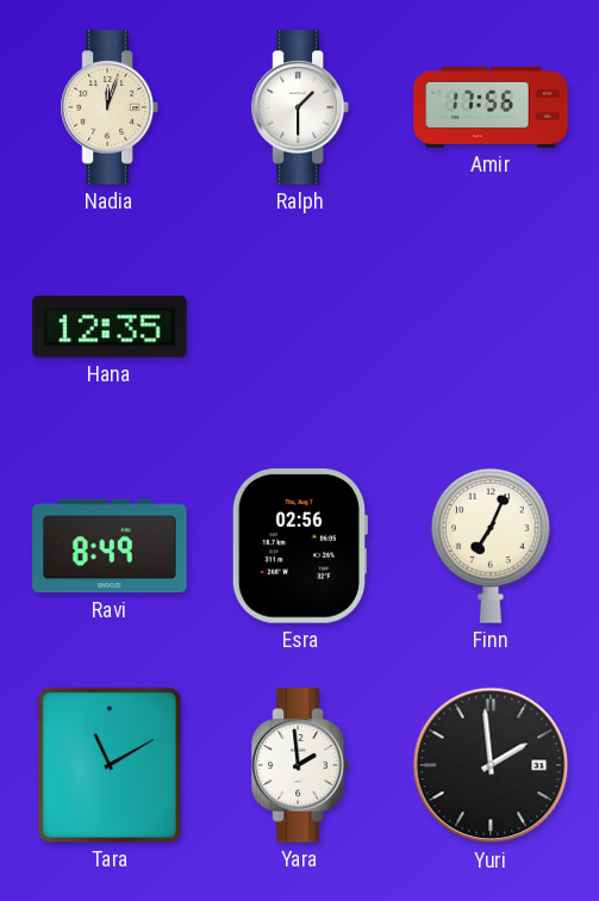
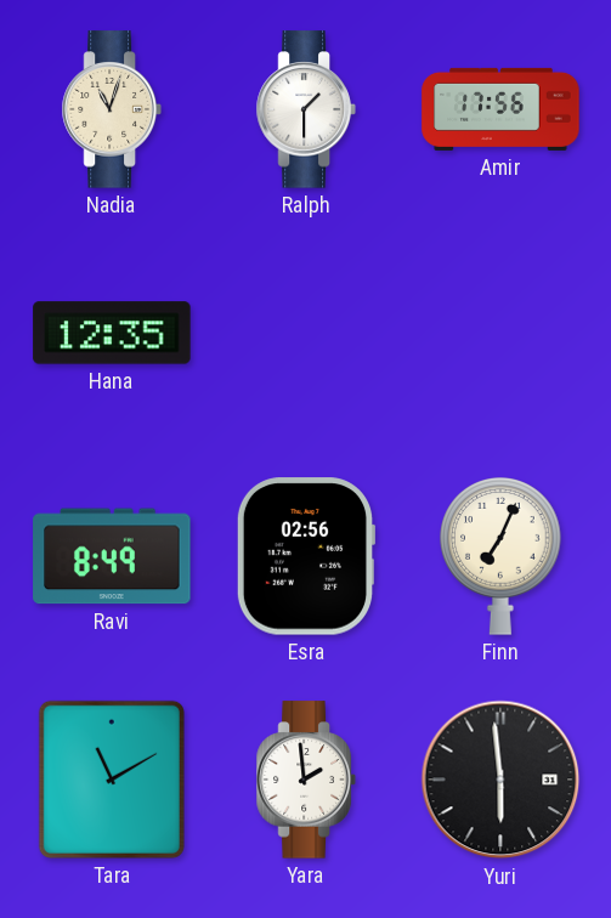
Nadia: 12:03 -> 11:03
Yuri: 1:59 -> 5:59
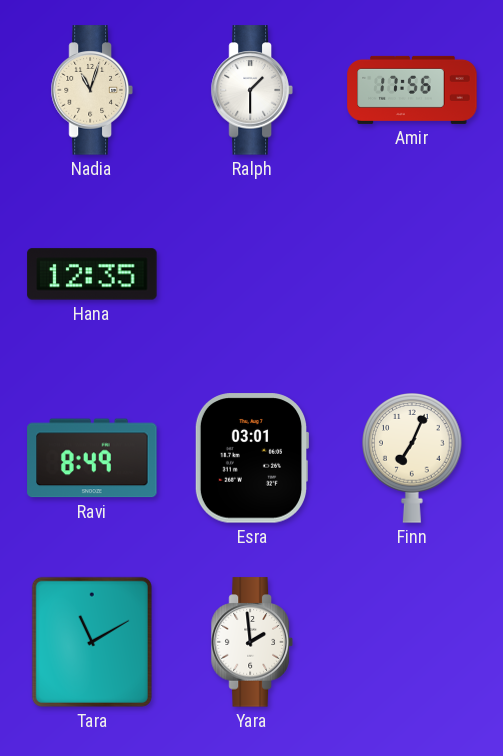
Esra: 02:56 -> 03:01
Yuri: 5:59 -> none
